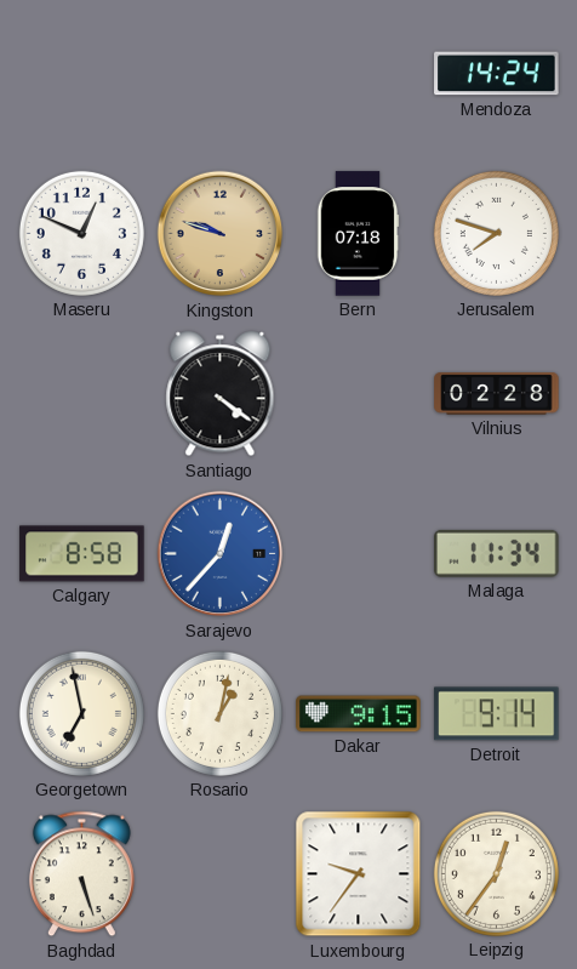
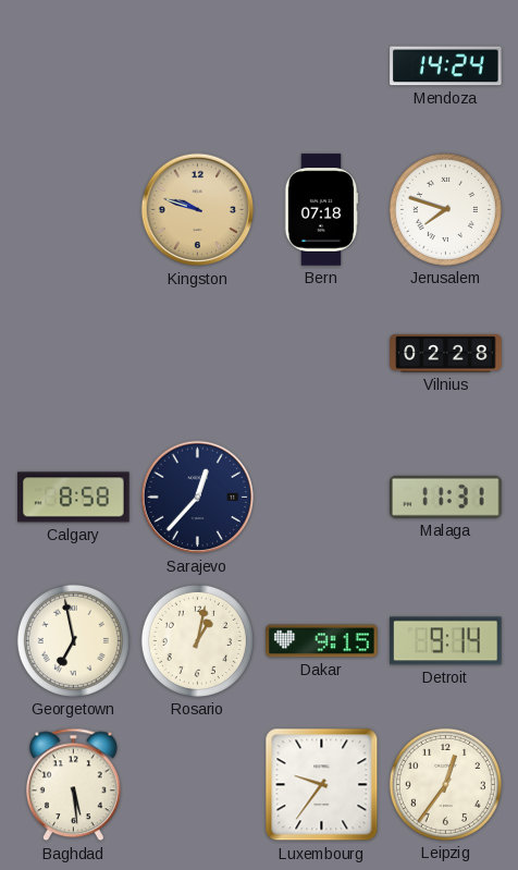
Maseru: 12:49 -> none
Santiago: 4:21 -> none
Sarajevo dial: blue -> navy
Malaga: 11:34 -> 11:31
Baghdad: 5:27 -> 5:29
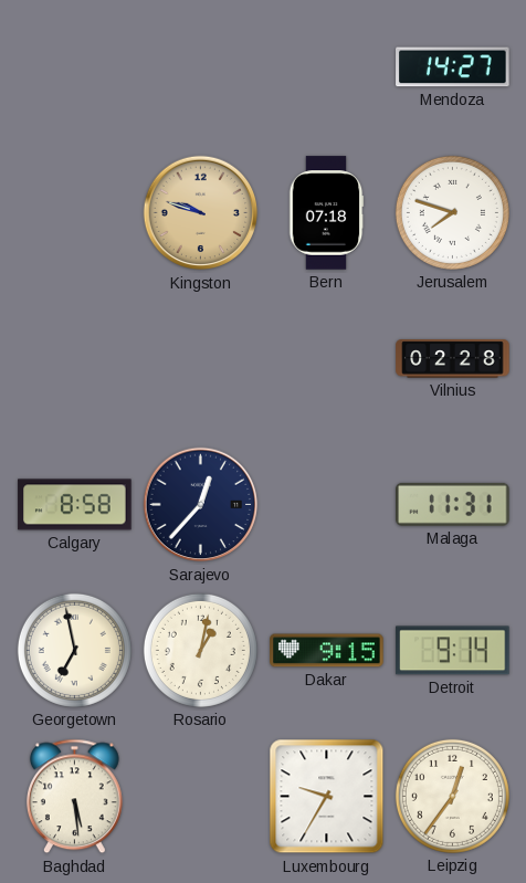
Mendoza: 14:24 -> 14:27
Luxembourg: 9:36 -> 9:35
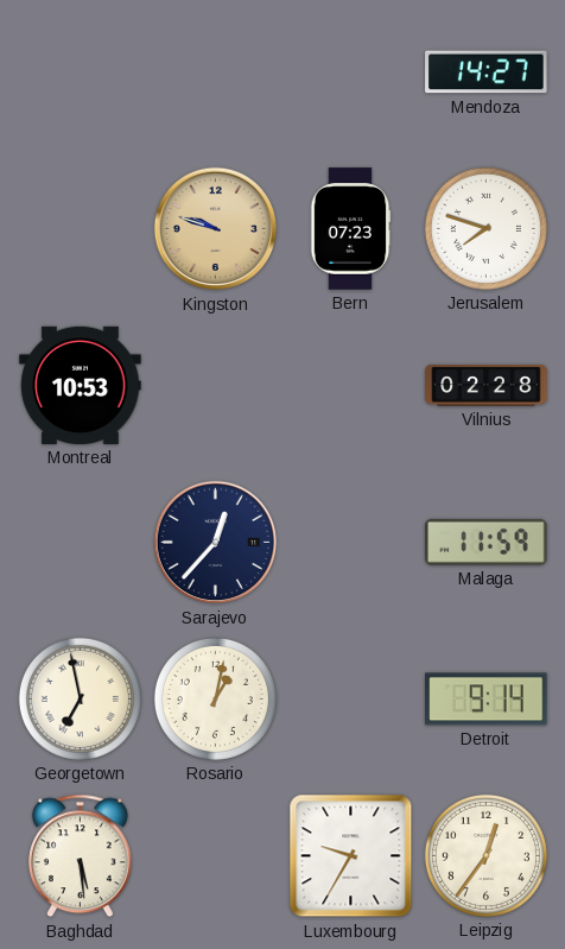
Bern: 07:18 -> 07:23
Montreal: none -> 10:53
Calgary: 8:58 -> none
Malaga: 11:31 -> 11:59
Dakar: 9:15 -> none
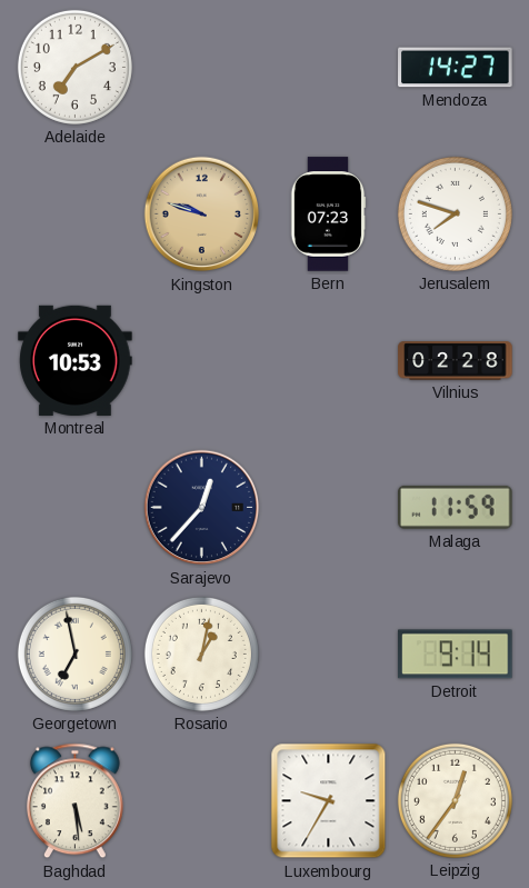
Adelaide: none -> 7:10
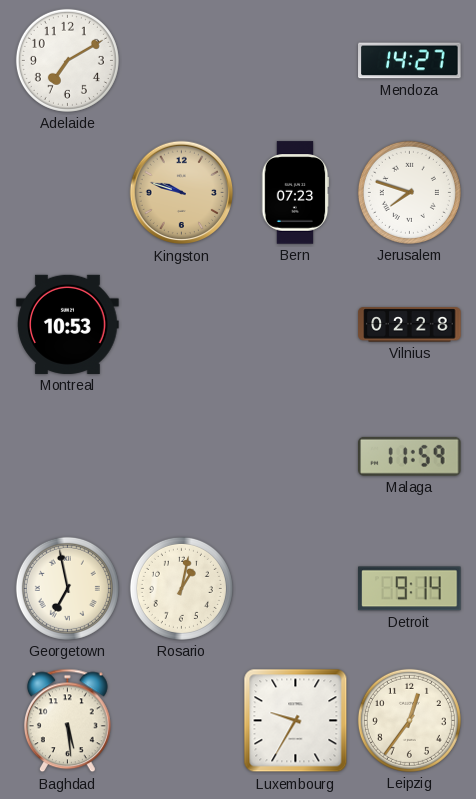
Sarajevo: 12:37 -> none
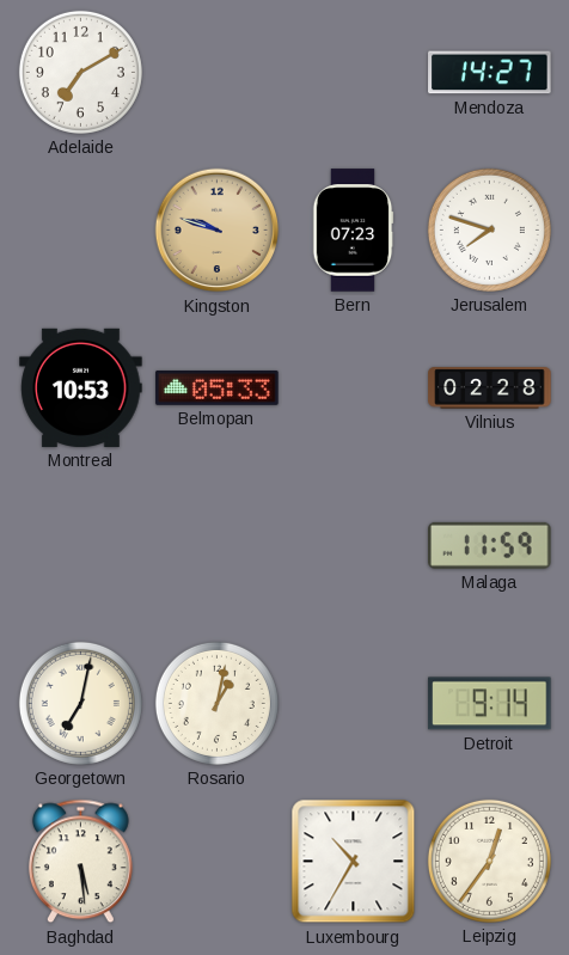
Belmopan: none -> 05:33
Georgetown: 6:58 -> 7:02
Luxembourg: 9:35 -> 10:35
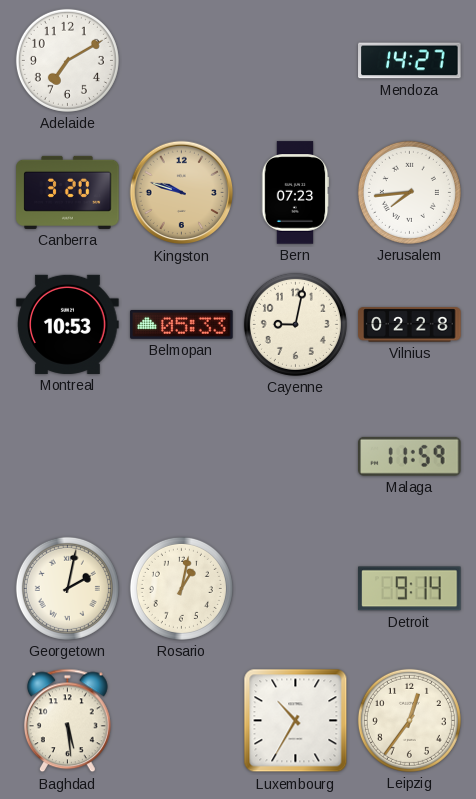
Canberra: none -> 3:20
Jerusalem: 7:48 -> 7:44
Cayenne: none -> 9:02
Georgetown: 7:02 -> 2:02
